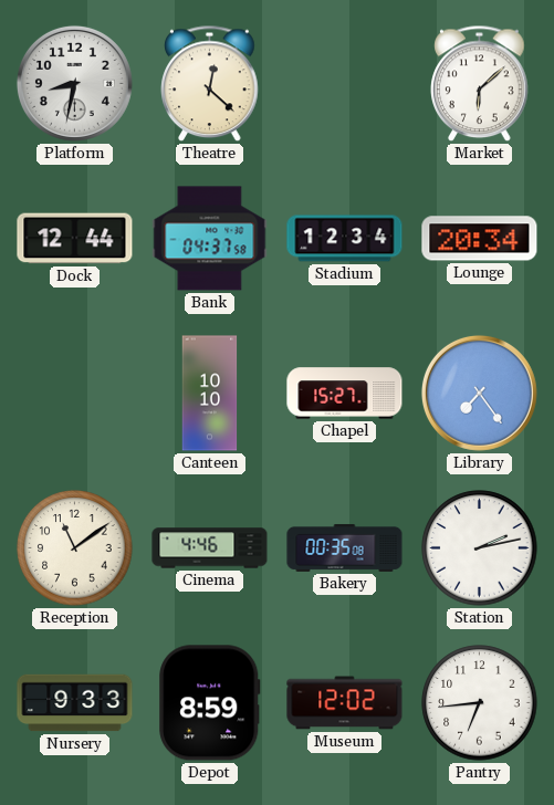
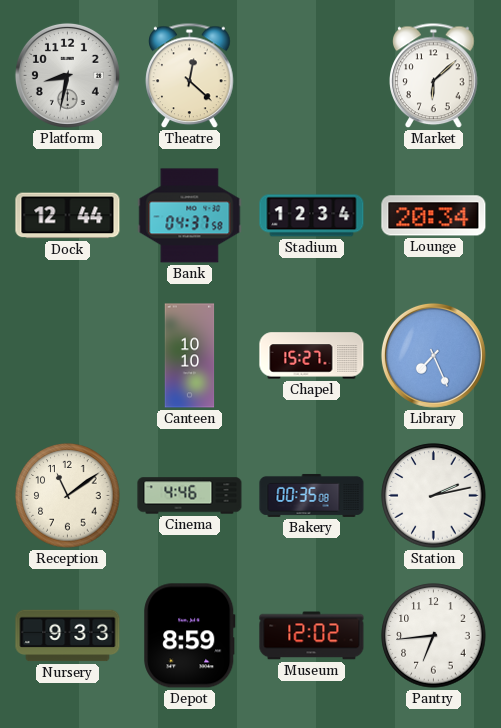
Library: 7:24 -> 7:26
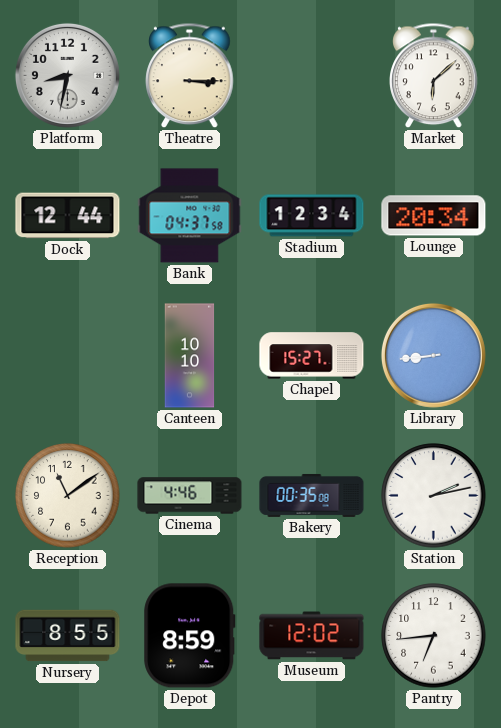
Theatre: 12:22 -> 3:15
Library: 7:26 -> 8:44
Nursery: 9:33 -> 8:55
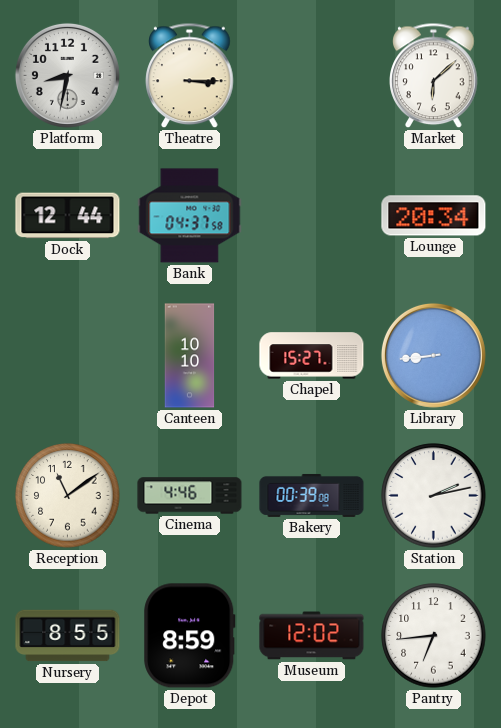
Stadium: 12:34 -> none
Bakery: 00:35 -> 00:39
